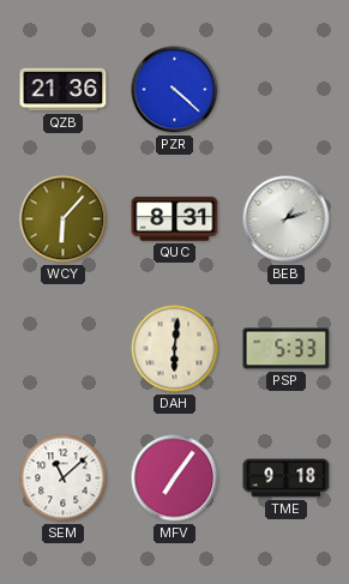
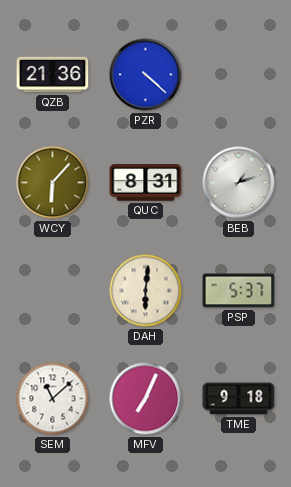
PSP: 5:33 -> 5:37
MFV: 7:06 -> 7:04
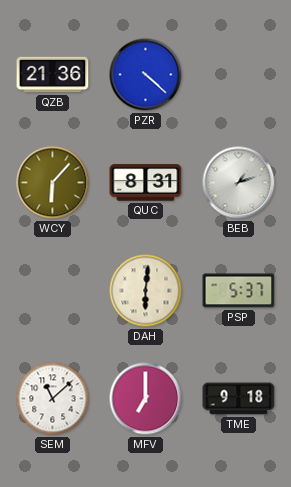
MFV: 7:04 -> 7:00
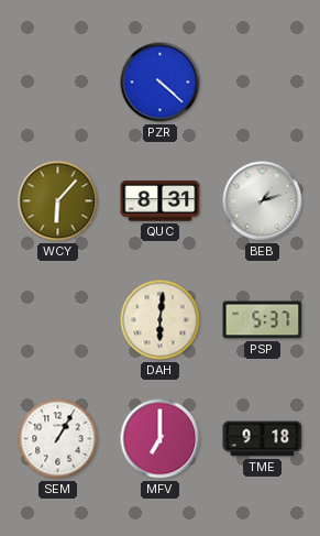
QZB: 21:36 -> none
SEM: 11:08 -> 1:05
